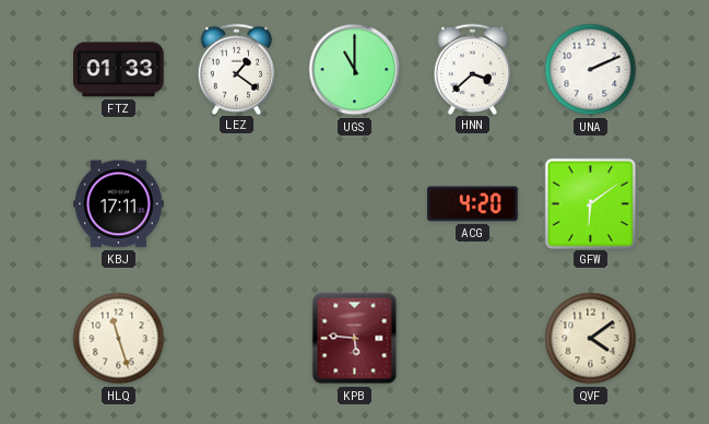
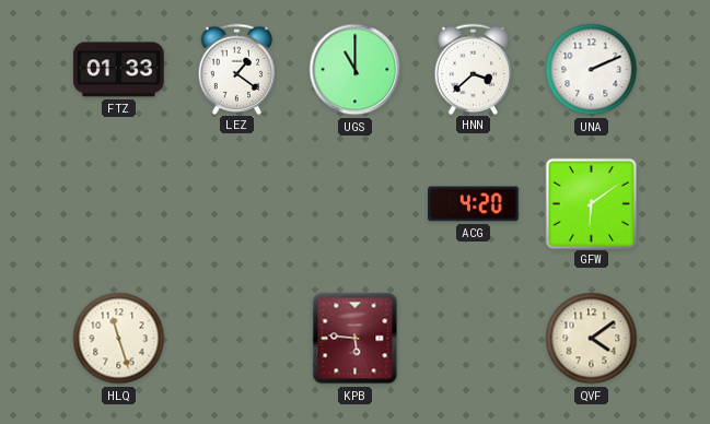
KBJ: 17:11 -> none
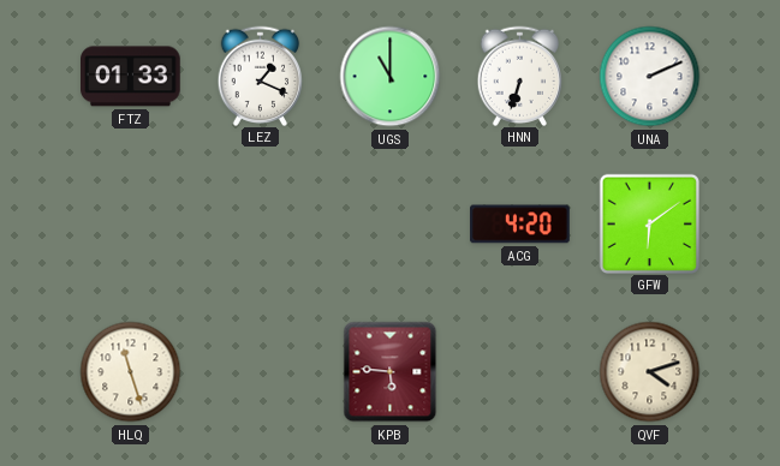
LEZ: 1:21 -> 1:19
HNN: 3:38 -> 6:33
QVF: 4:09 -> 4:12
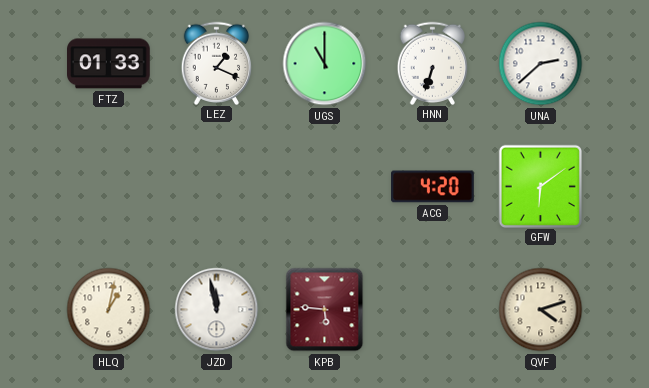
UNA: 2:11 -> 2:38
HLQ: 11:27 -> 1:02
JZD: none -> 11:58
